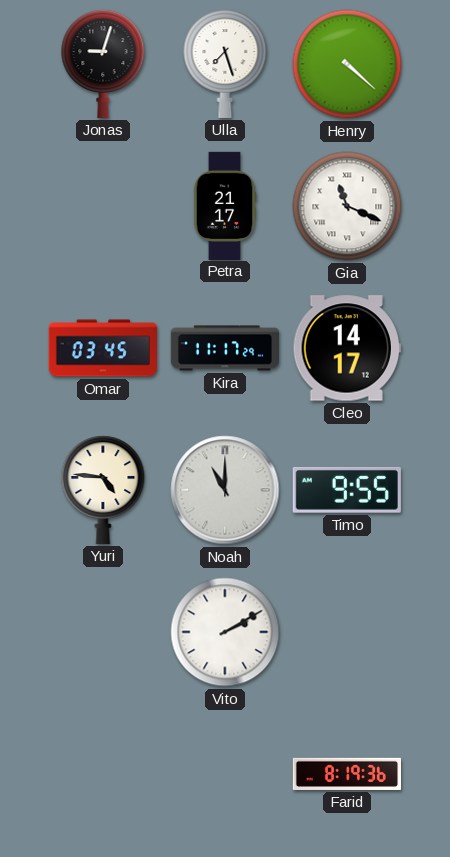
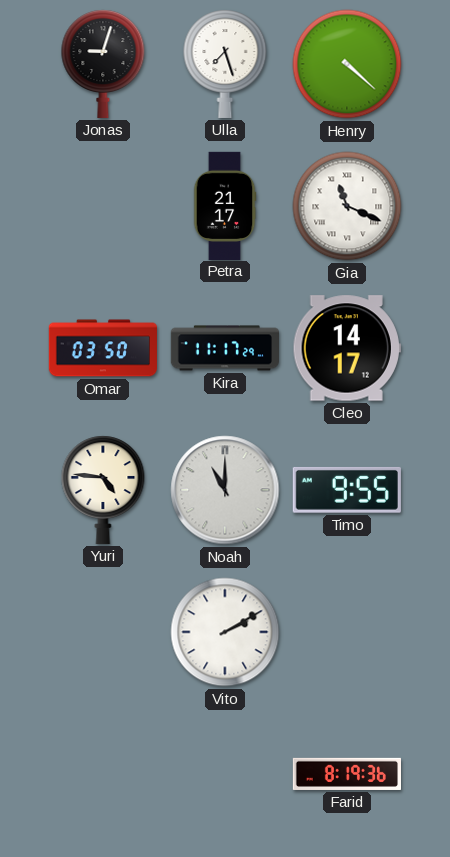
Omar: 03:45 -> 03:50
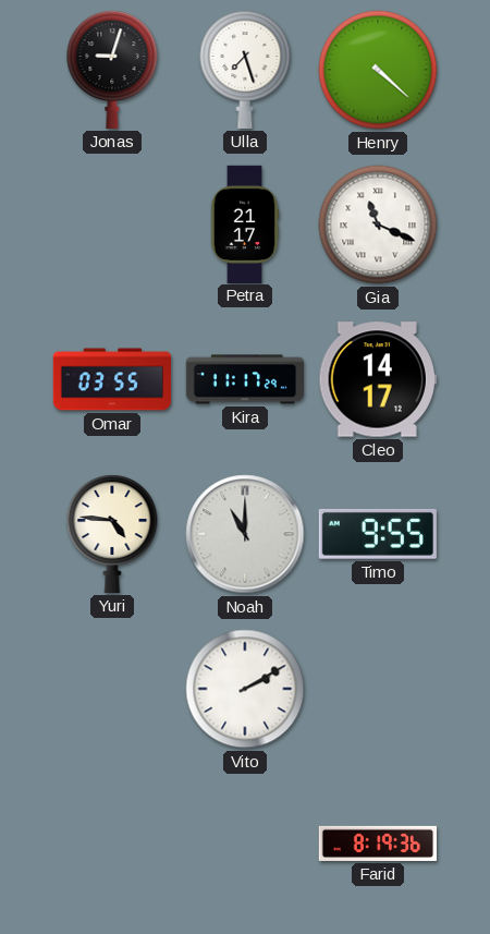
Omar: 03:50 -> 03:55
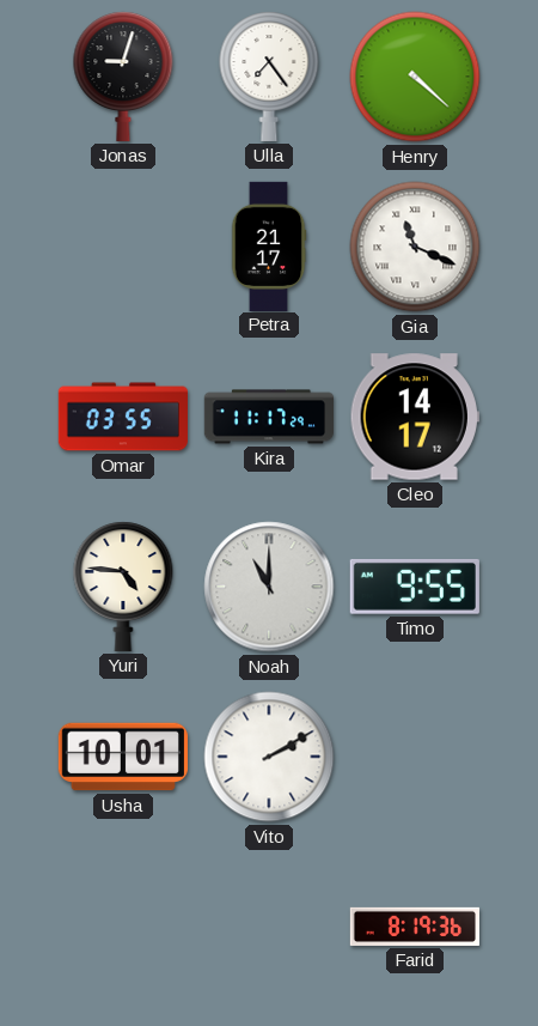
Ulla: 7:27 -> 7:24
Usha: none -> 10:01
